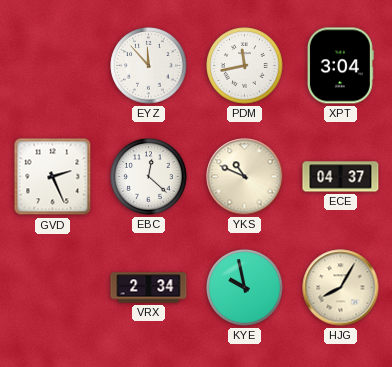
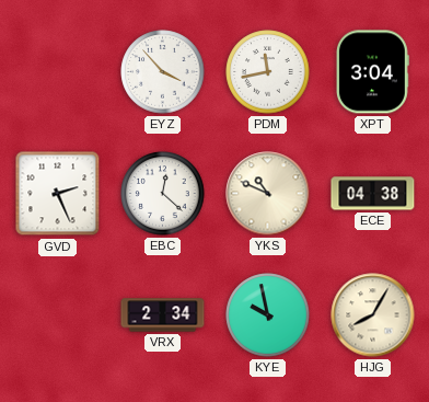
EYZ: 11:53 -> 3:53
ECE: 04:37 -> 04:38
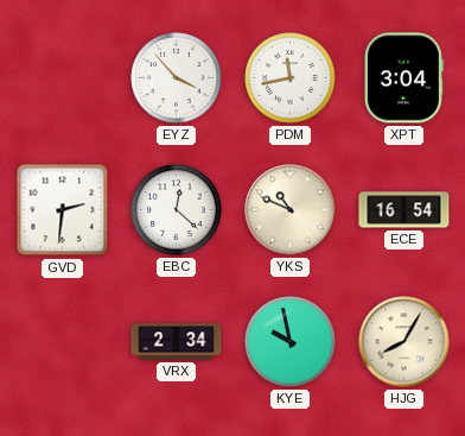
GVD: 2:26 -> 2:31
ECE: 04:38 -> 16:54
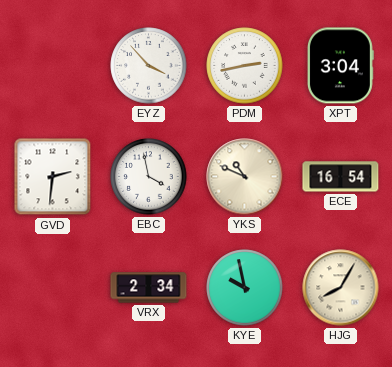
PDM: 11:43 -> 2:43
EBC: 12:22 -> 3:58
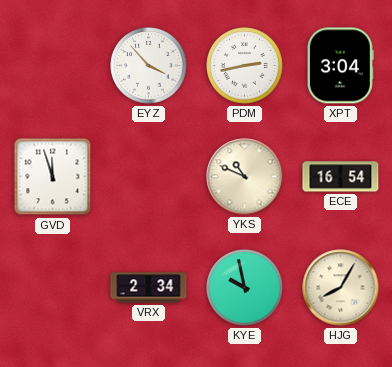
GVD: 2:31 -> 11:57
EBC: 3:58 -> none
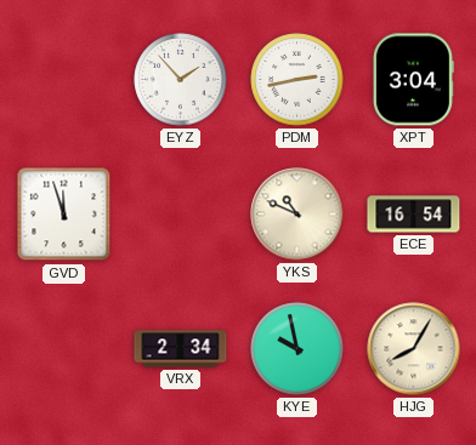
EYZ: 3:53 -> 1:53
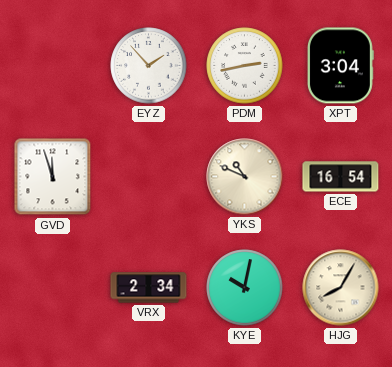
KYE: 9:58 -> 10:02
